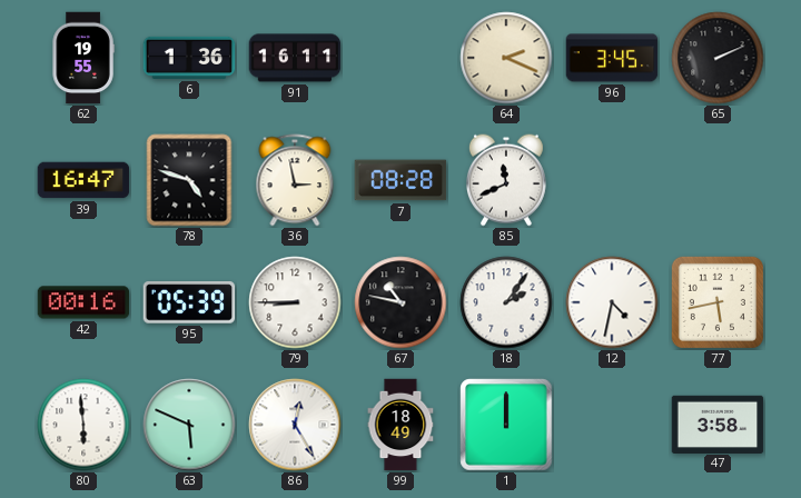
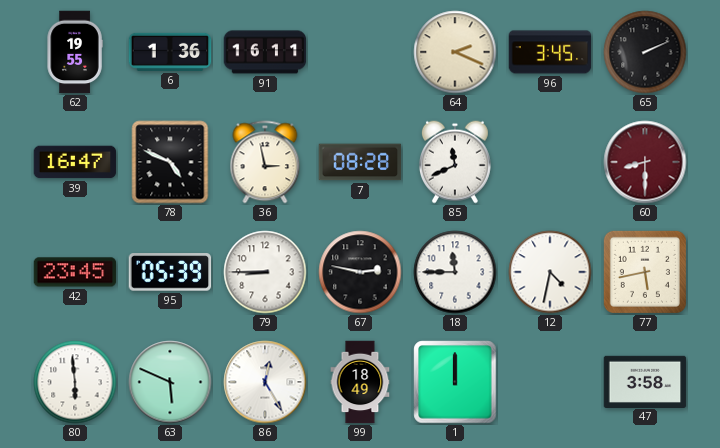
78: 4:48 -> 4:49
60: none -> 8:30
42: 00:16 -> 23:45
67: 10:47 -> 2:47
18: 2:06 -> 11:45
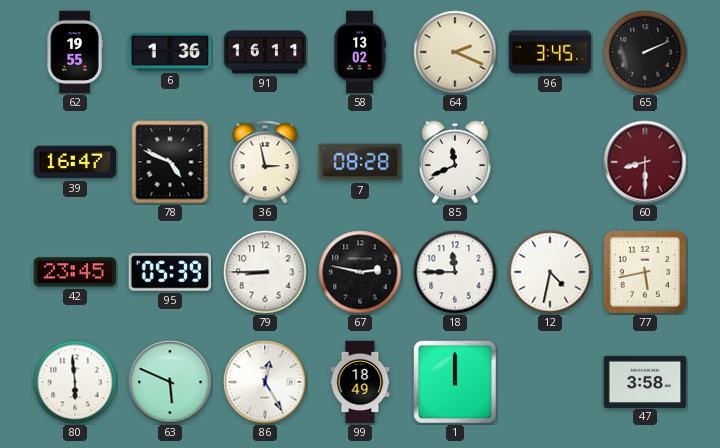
58: none -> 13:02
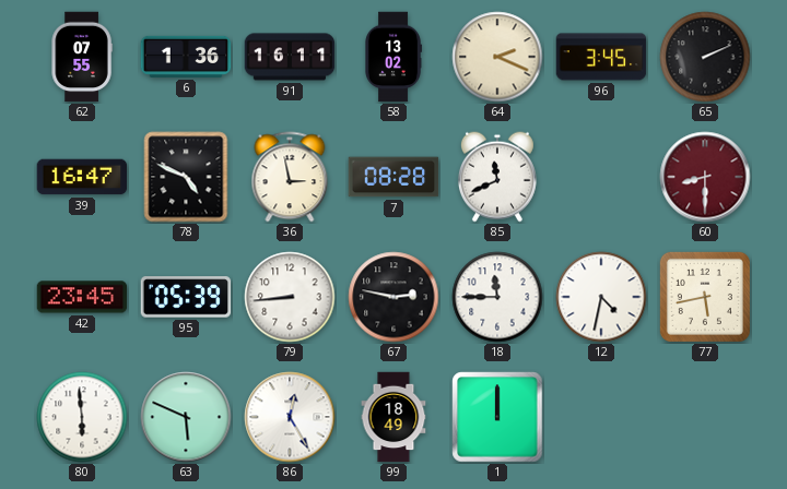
62: 19:55 -> 07:55
79: 8:45 -> 8:44
47: 3:58 -> none
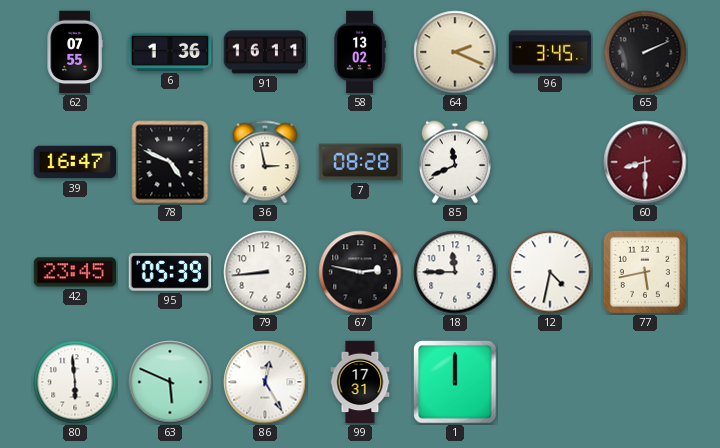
99: 18:49 -> 17:31
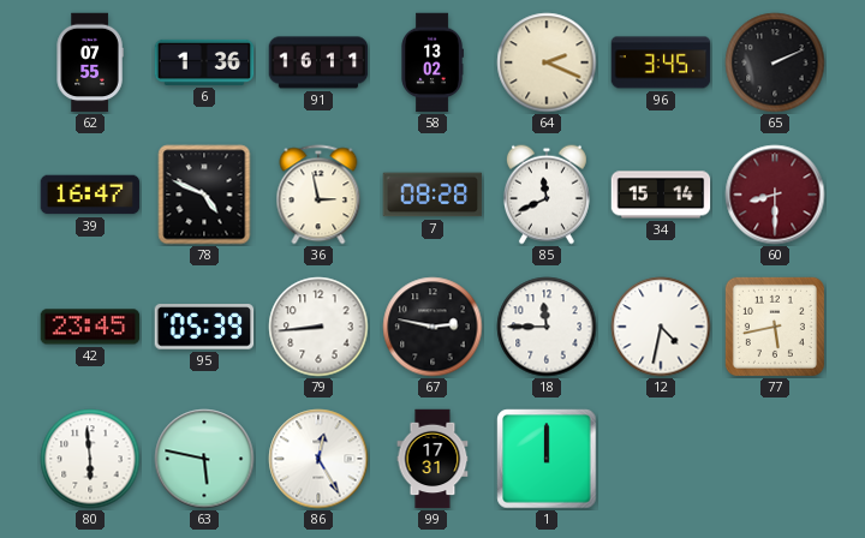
34: none -> 15:14
63: 5:49 -> 5:47
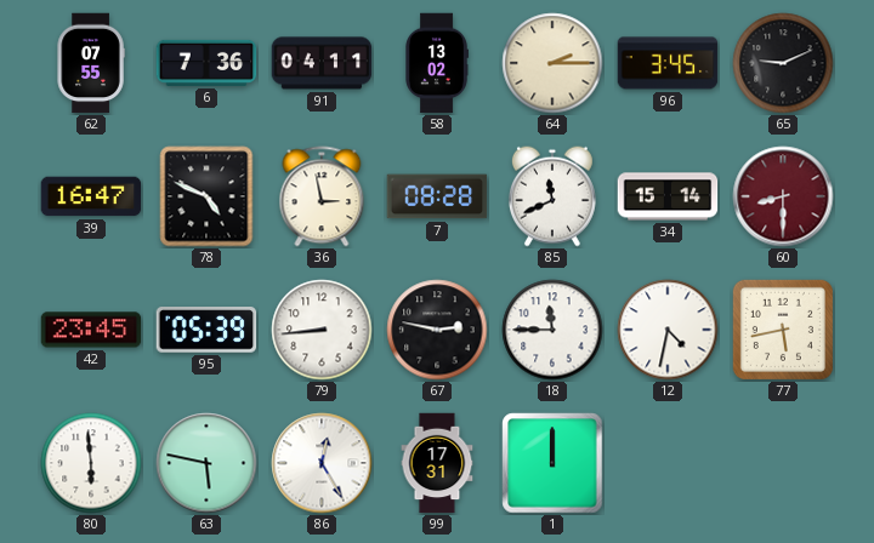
6: 1:36 -> 7:36
91: 16:11 -> 04:11
64: 2:19 -> 2:15
65: 2:11 -> 9:11
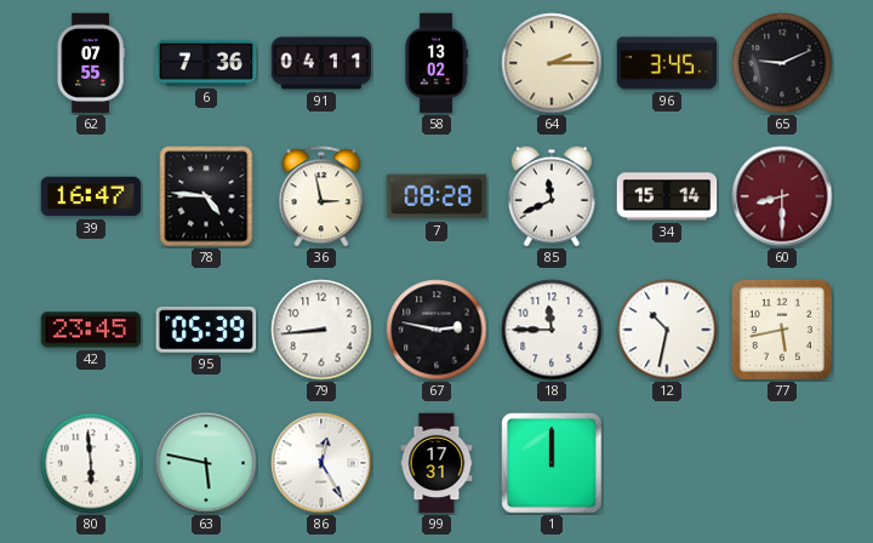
78: 4:49 -> 4:46
12: 4:32 -> 10:32
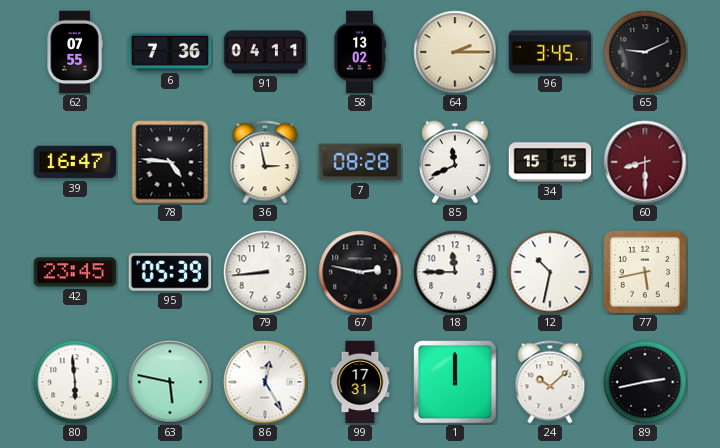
34: 15:14 -> 15:15
24: none -> 10:08
89: none -> 2:43
